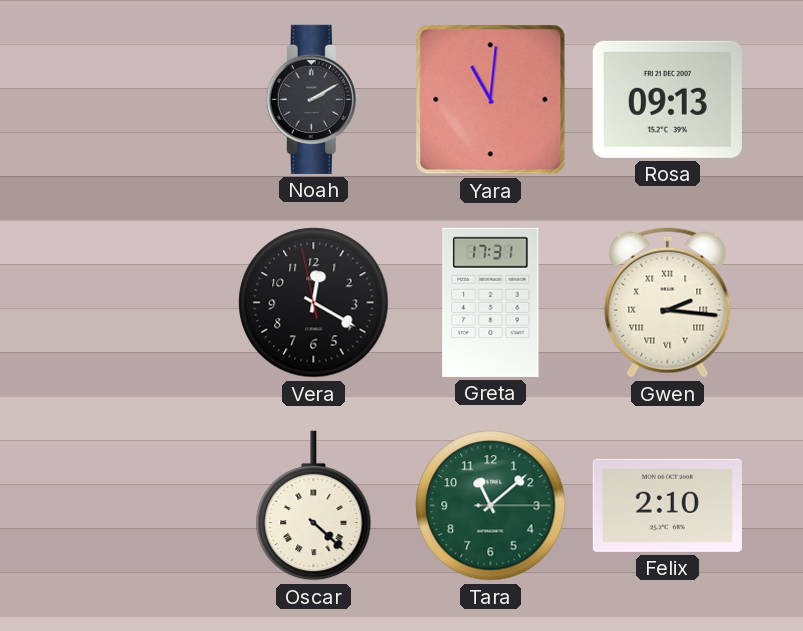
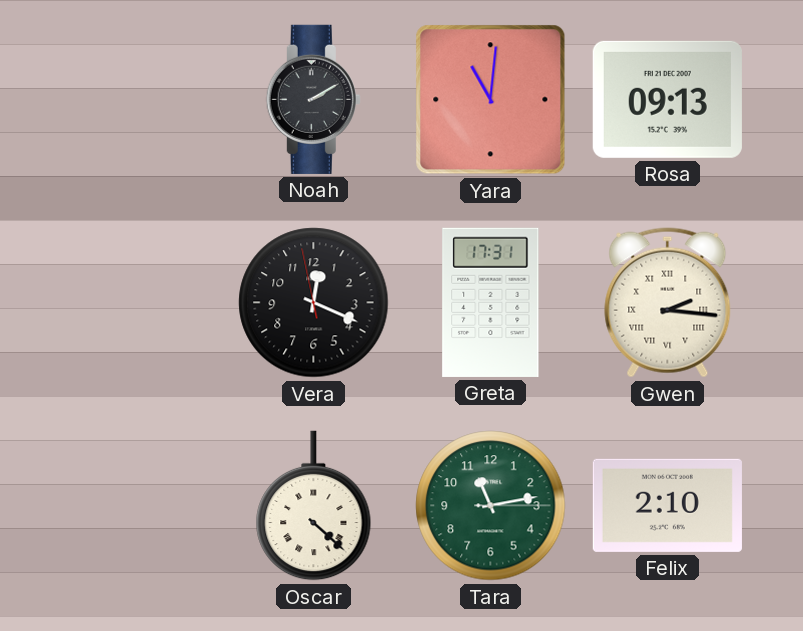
Vera: 12:19 -> 12:18
Tara: 11:08 -> 11:13
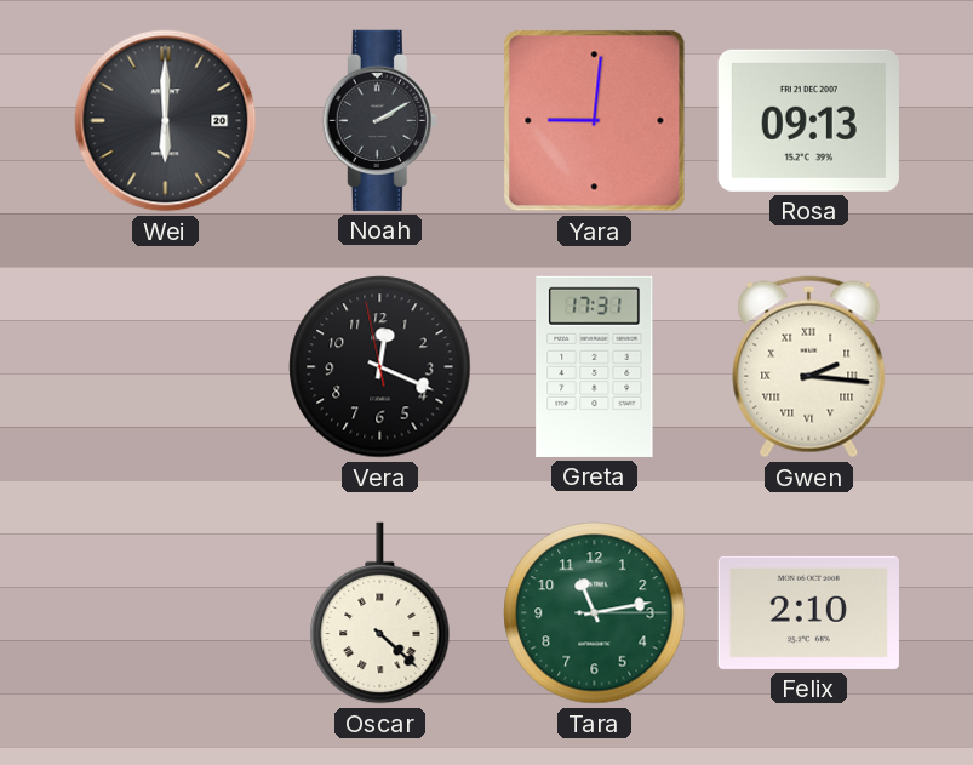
Wei: none -> 6:00
Yara: 11:01 -> 9:01
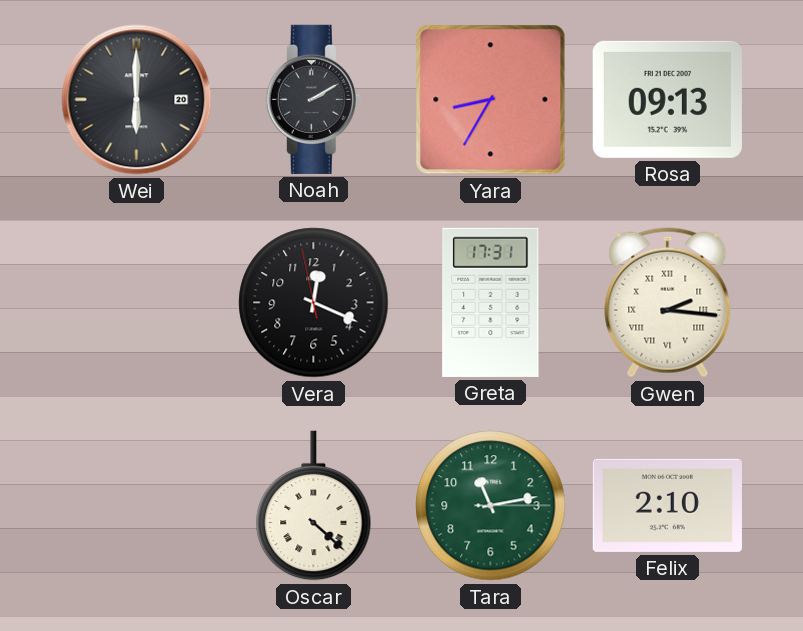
Yara: 9:01 -> 8:35
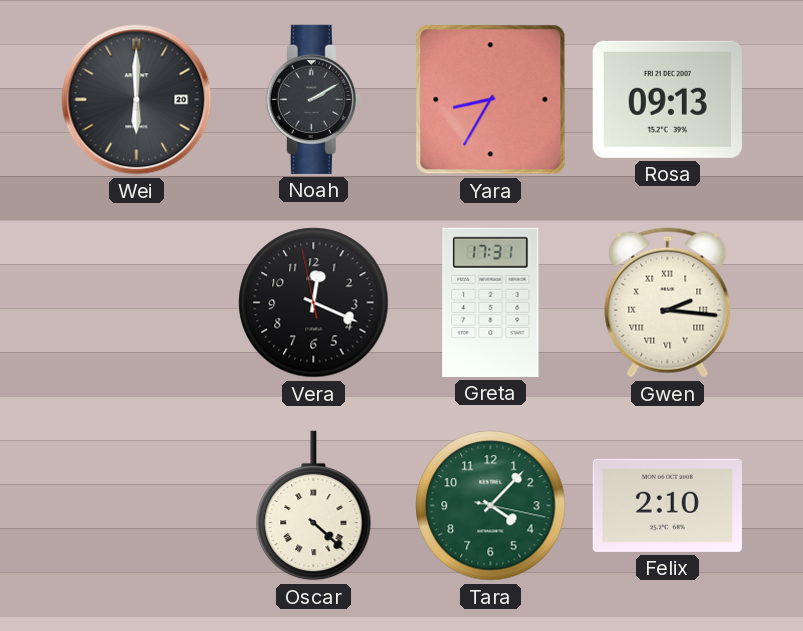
Tara: 11:13 -> 4:07
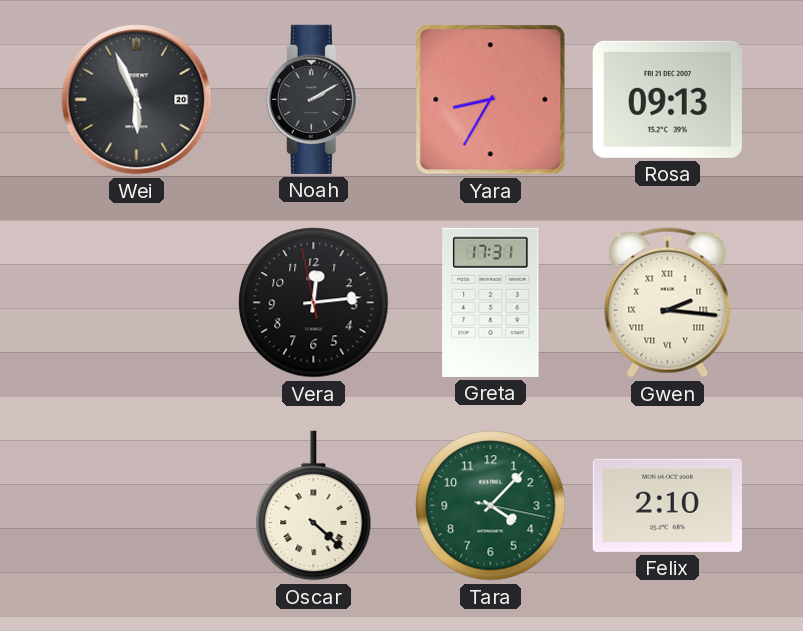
Wei: 6:00 -> 5:56
Vera: 12:18 -> 12:13
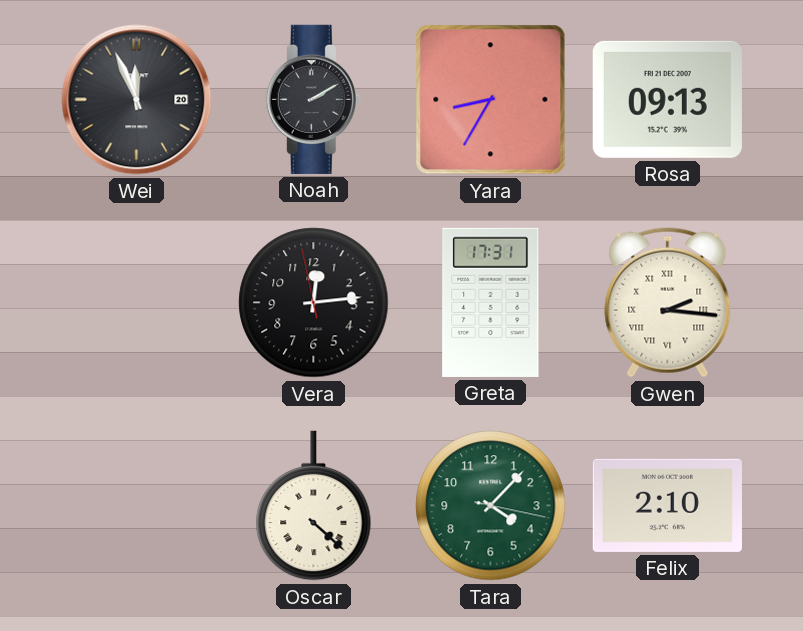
Wei: 5:56 -> 11:56
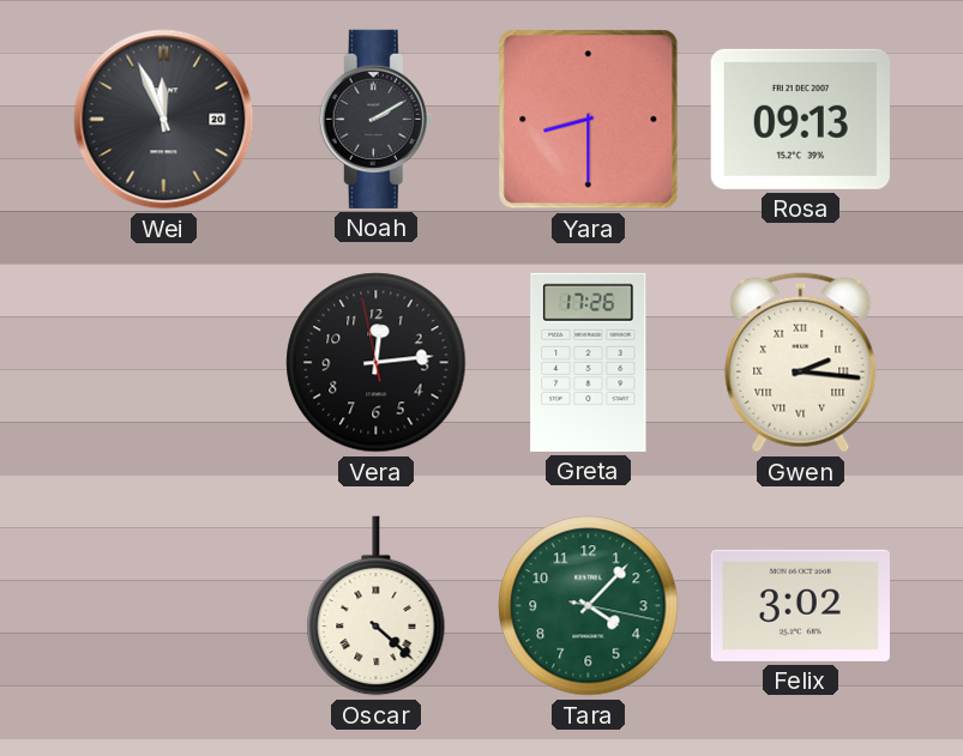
Yara: 8:35 -> 8:30
Greta: 17:31 -> 17:26
Felix: 2:10 -> 3:02
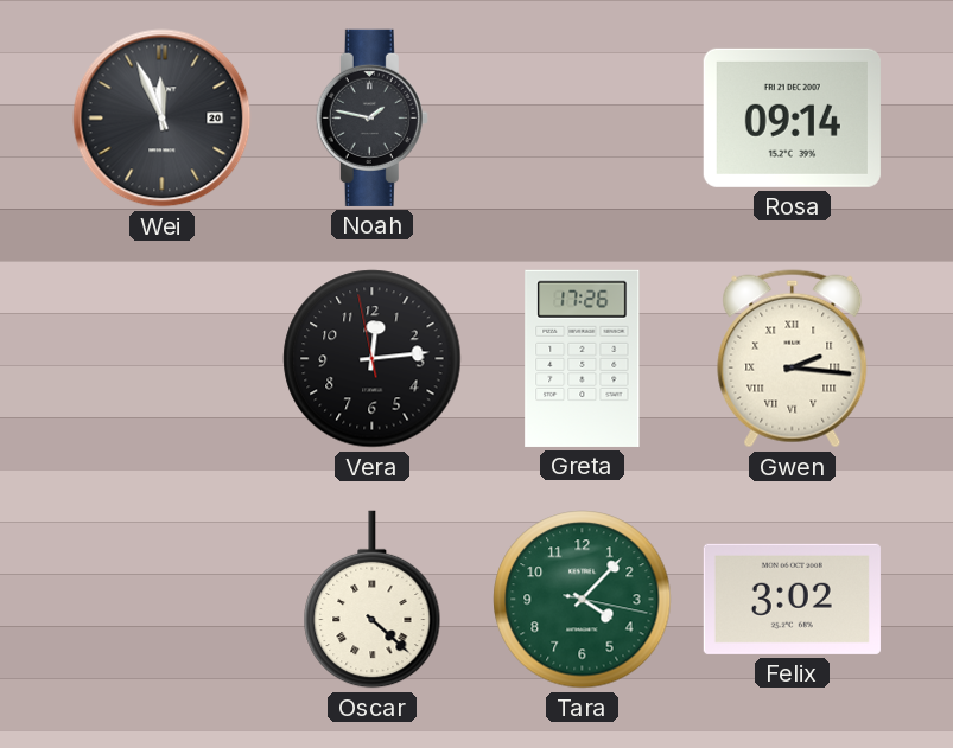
Noah: 2:10 -> 1:47
Yara: 8:30 -> none
Rosa: 09:13 -> 09:14
